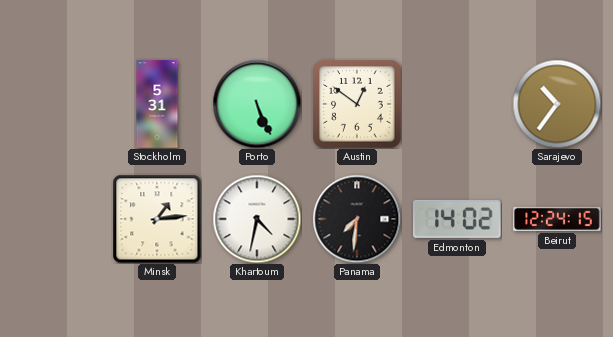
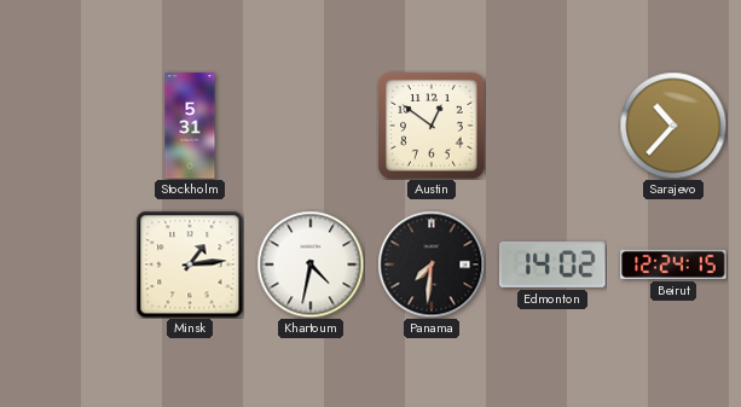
Porto: 5:26 -> none
Sarajevo: 10:36 -> 10:37
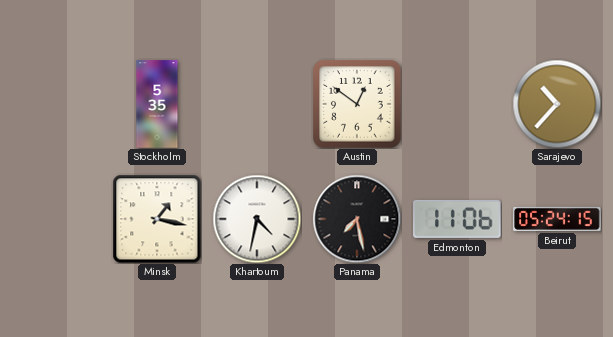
Stockholm: 5:31 -> 5:35
Minsk: 1:14 -> 1:17
Panama: 7:31 -> 7:28
Edmonton: 14:02 -> 11:06
Beirut: 12:24 -> 05:24
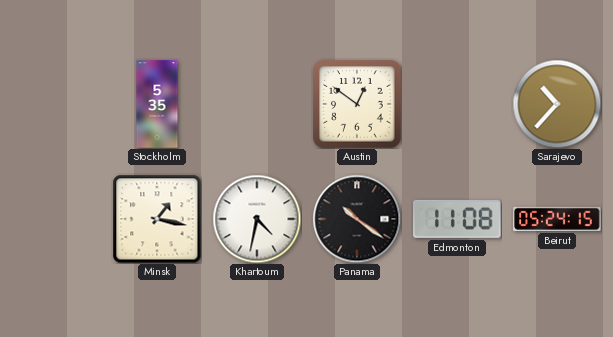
Panama: 7:28 -> 10:21
Edmonton: 11:06 -> 11:08
